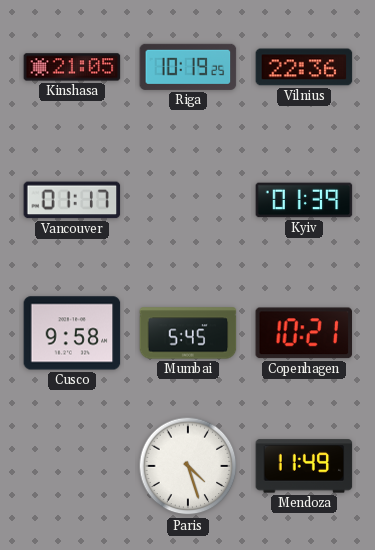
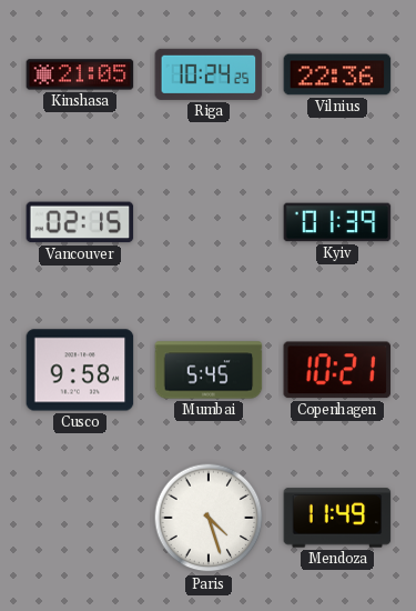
Riga: 10:19 -> 10:24
Vancouver: 01:17 -> 02:15
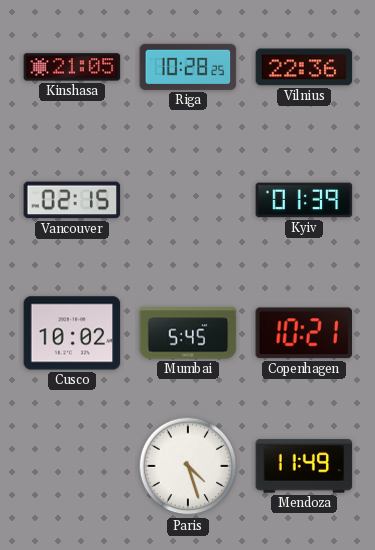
Riga: 10:24 -> 10:28
Cusco: 9:58 -> 10:02
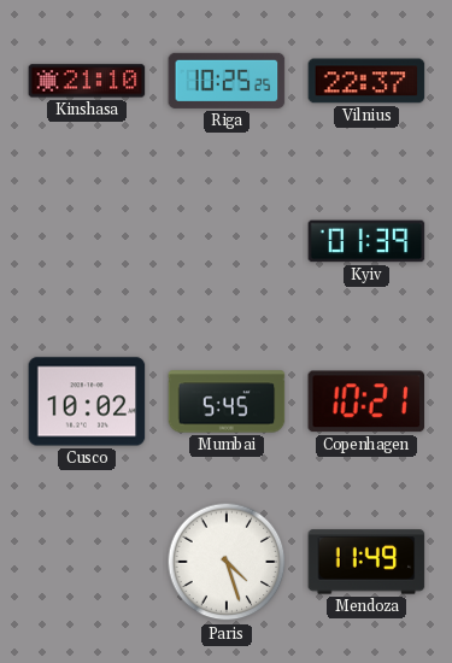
Kinshasa: 21:05 -> 21:10
Riga: 10:28 -> 10:25
Vilnius: 22:36 -> 22:37
Vancouver: 02:15 -> none
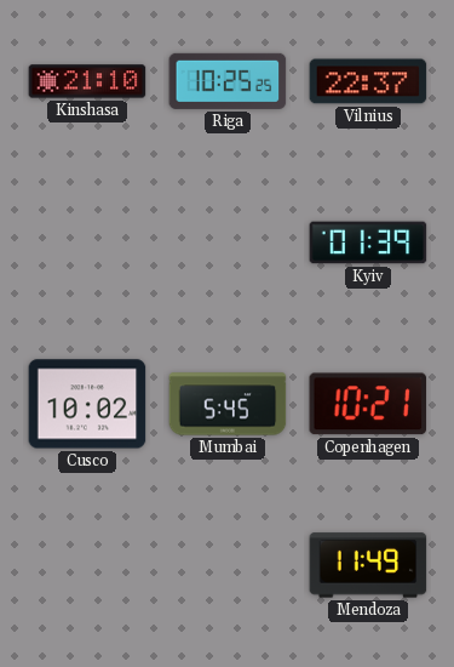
Paris: 4:27 -> none
